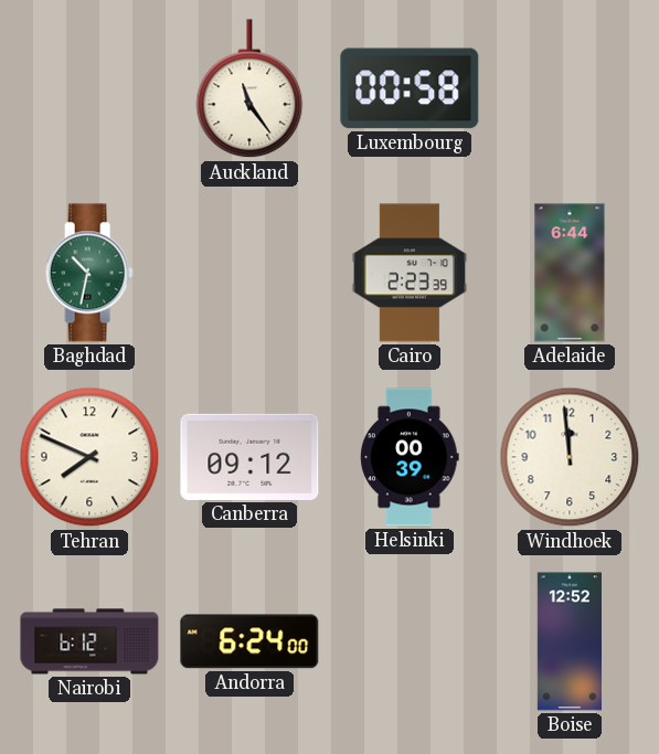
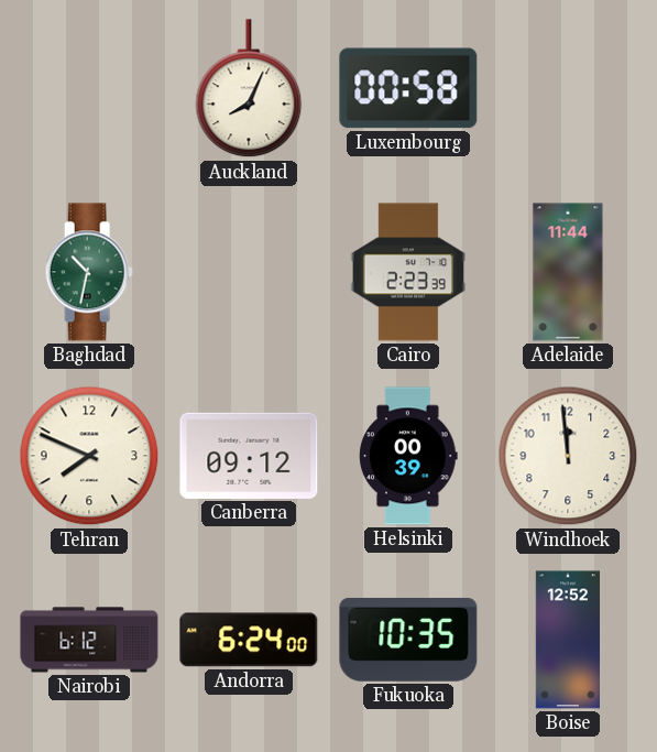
Auckland: 11:24 -> 8:04
Adelaide: 6:44 -> 11:44
Fukuoka: none -> 10:35
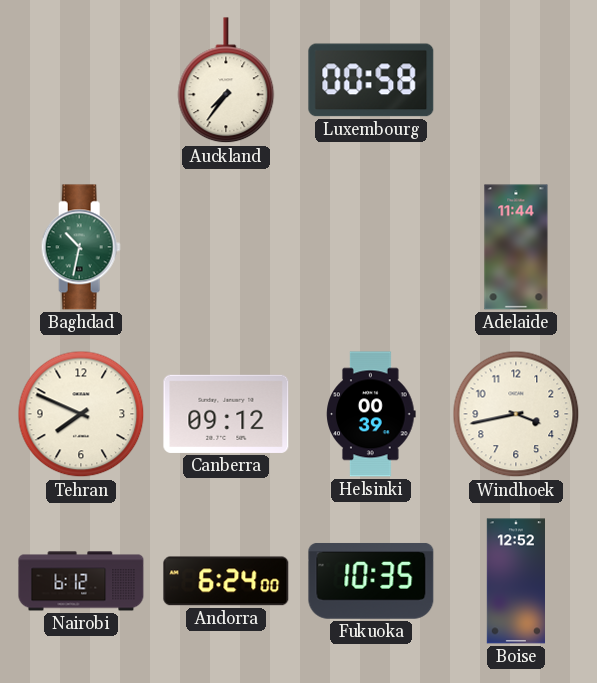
Auckland: 8:04 -> 7:36
Cairo: 2:23 -> none
Windhoek: 11:59 -> 3:43
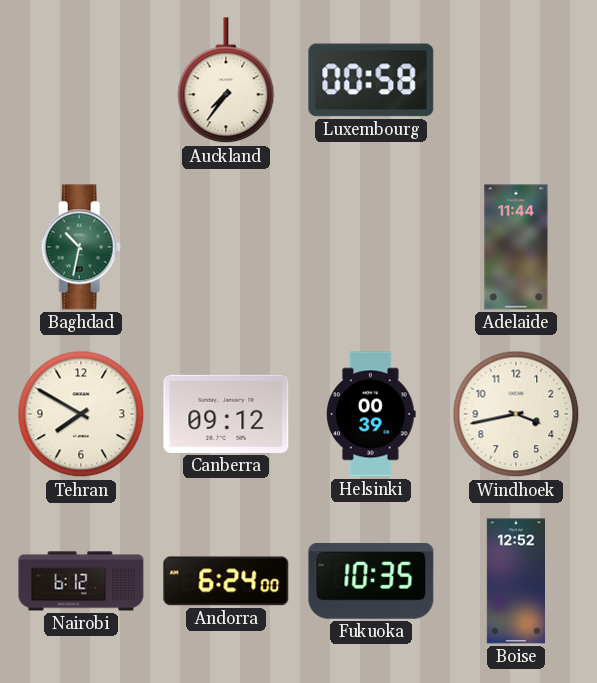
Tehran: 7:49 -> 7:50
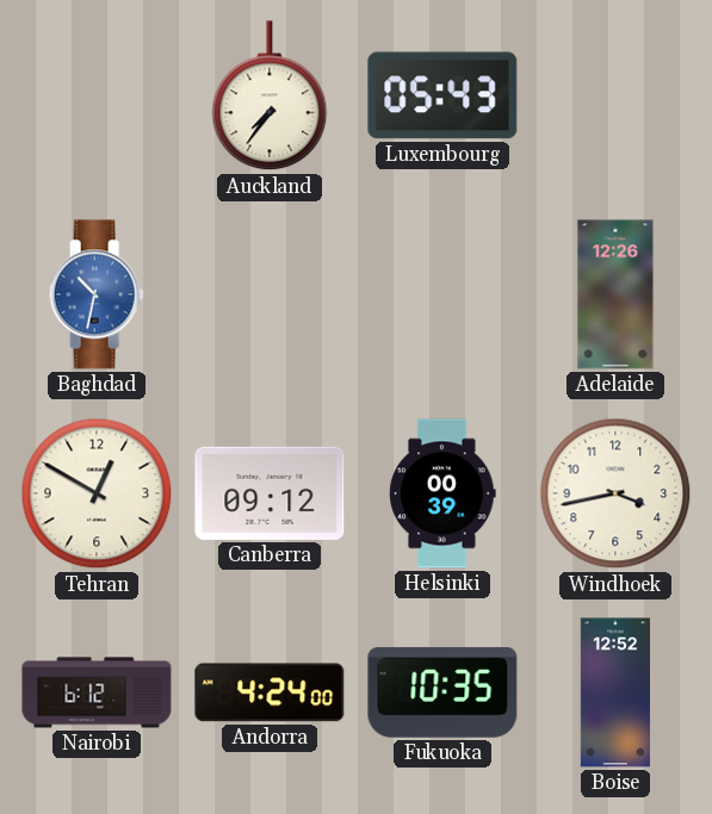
Luxembourg: 00:58 -> 05:43
Baghdad dial: green -> blue
Adelaide: 11:44 -> 12:26
Tehran: 7:50 -> 12:50
Andorra: 6:24 -> 4:24
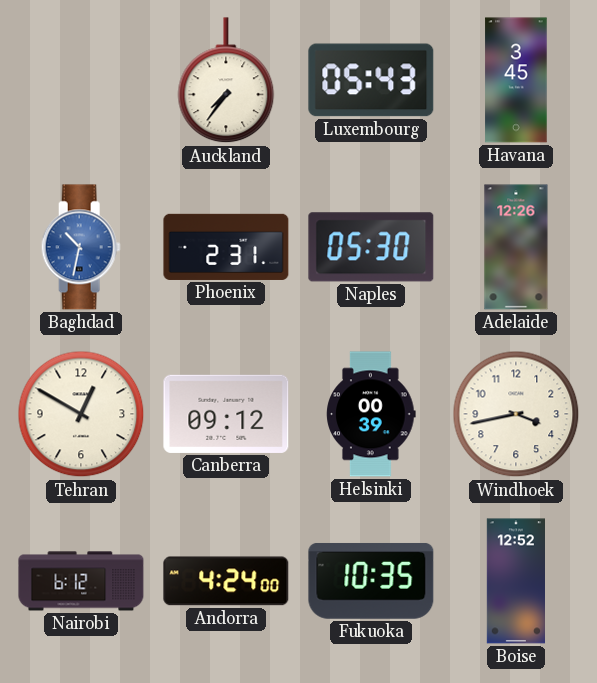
Havana: none -> 3:45
Phoenix: none -> 2:31
Naples: none -> 05:30
